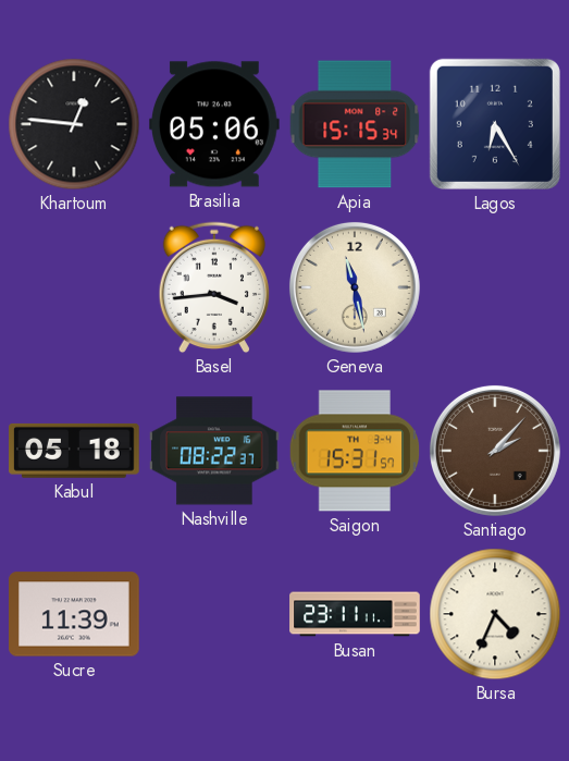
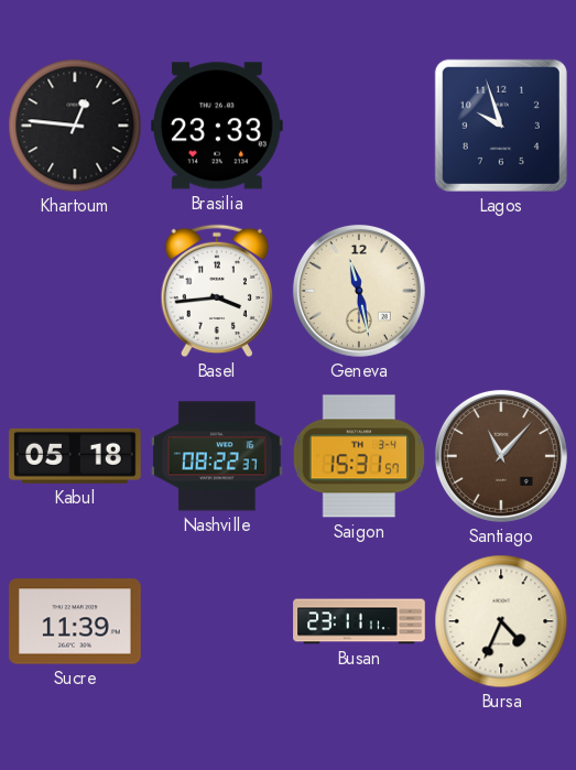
Brasilia: 05:06 -> 23:33
Apia: 15:15 -> none
Lagos: 6:25 -> 9:57
Santiago: 2:07 -> 11:07
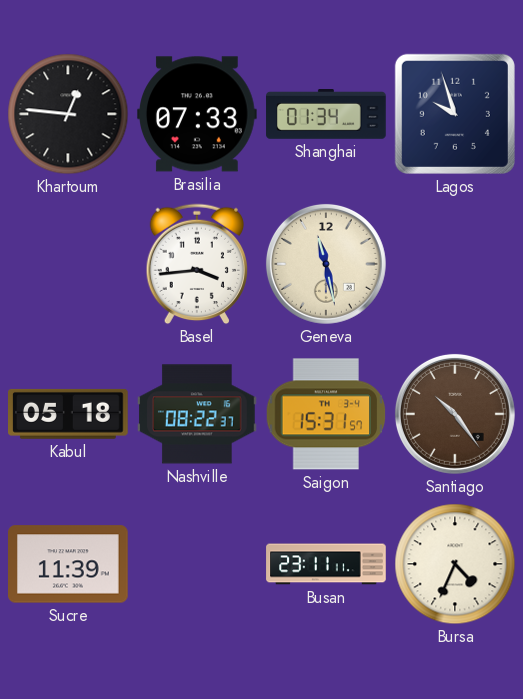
Brasilia: 23:33 -> 07:33
Shanghai: none -> 01:34
Santiago: 11:07 -> 10:24
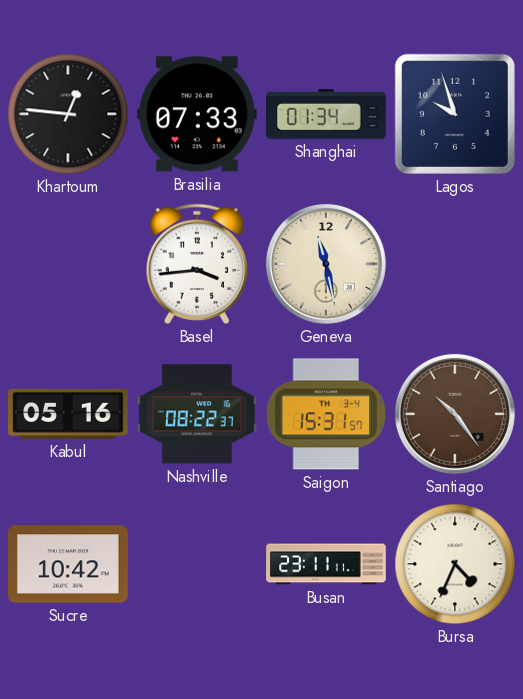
Kabul: 05:18 -> 05:16
Sucre: 11:39 -> 10:42
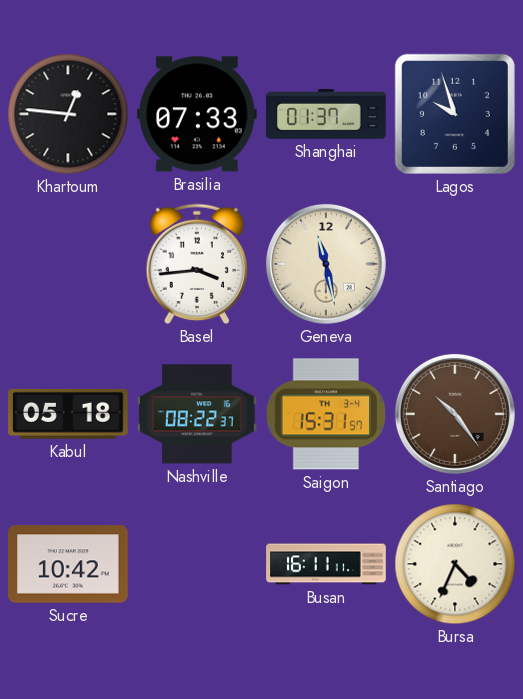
Shanghai: 01:34 -> 01:37
Kabul: 05:16 -> 05:18
Busan: 23:11 -> 16:11
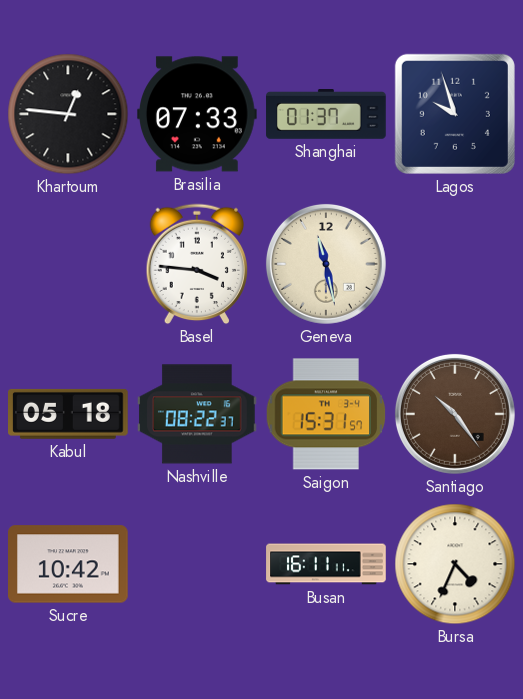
Basel: 3:44 -> 3:46
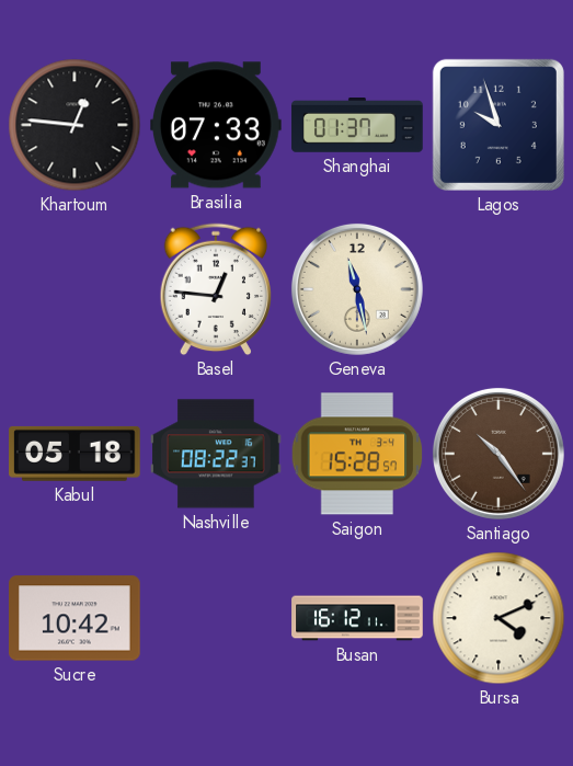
Basel: 3:46 -> 12:46
Saigon: 15:31 -> 15:28
Busan: 16:11 -> 16:12
Bursa: 4:34 -> 4:11
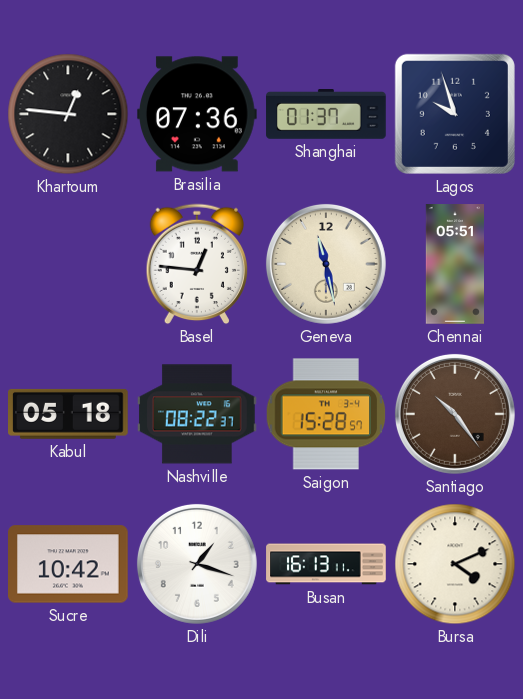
Brasilia: 07:33 -> 07:36
Chennai: none -> 05:51
Dili: none -> 1:18
Busan: 16:12 -> 16:13
